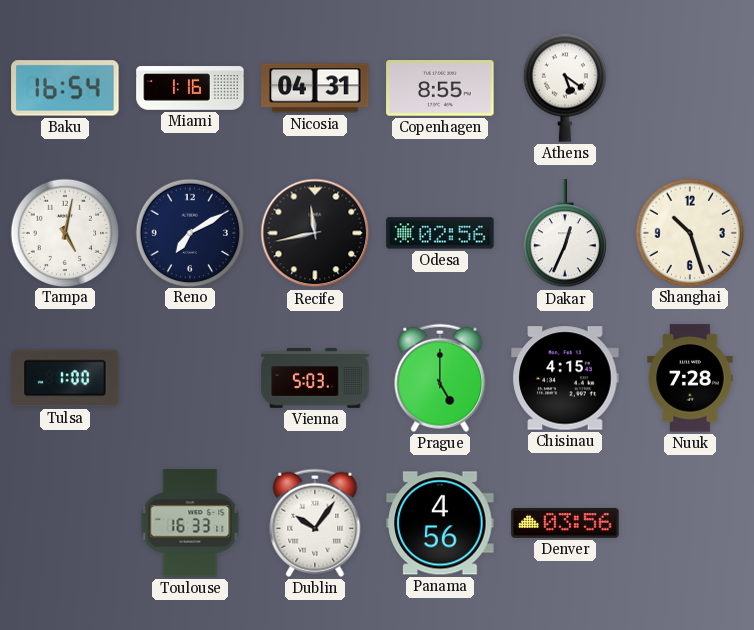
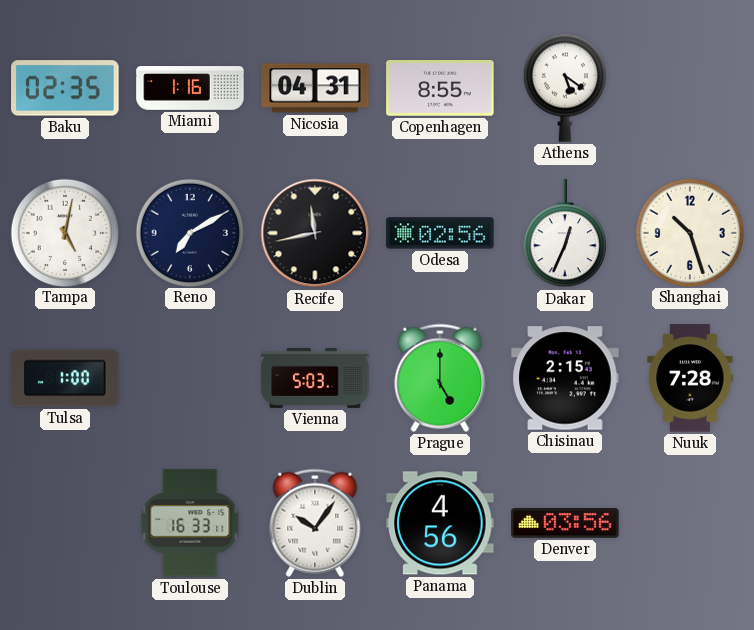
Baku: 16:54 -> 02:35
Chisinau: 4:15 -> 2:15
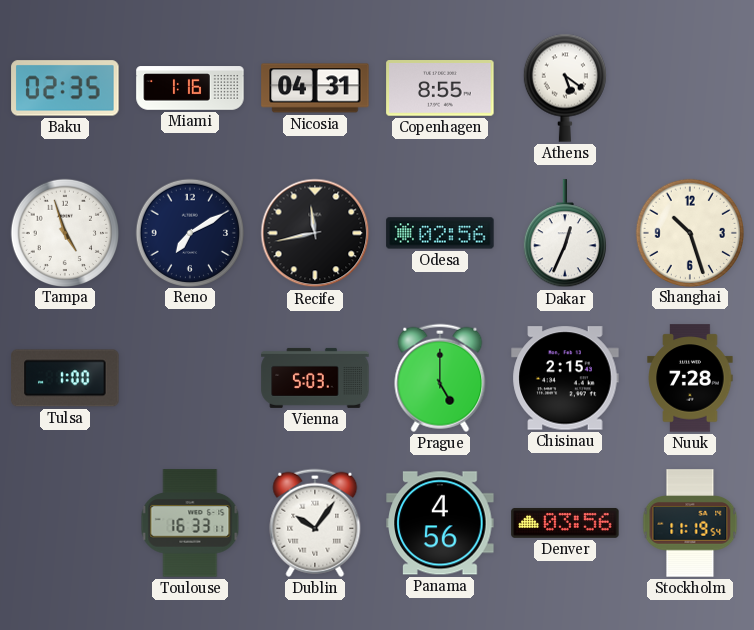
Tampa: 5:02 -> 4:57
Stockholm: none -> 11:19
